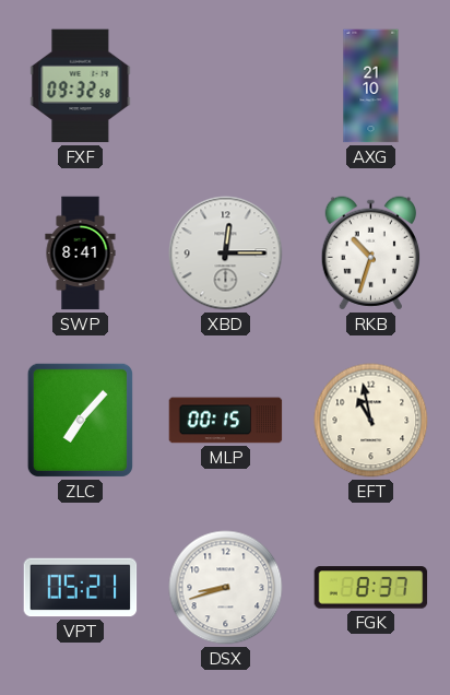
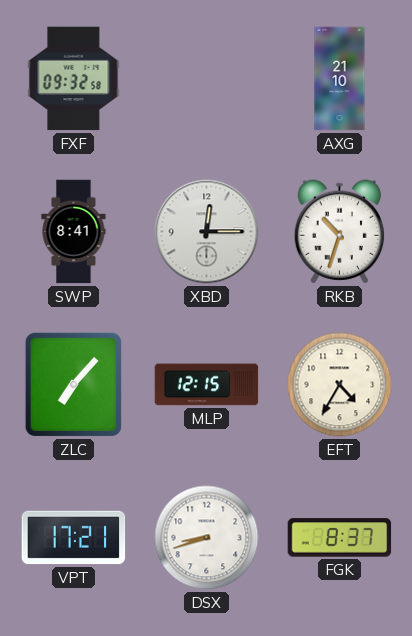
MLP: 00:15 -> 12:15
EFT: 10:58 -> 4:35
VPT: 05:21 -> 17:21
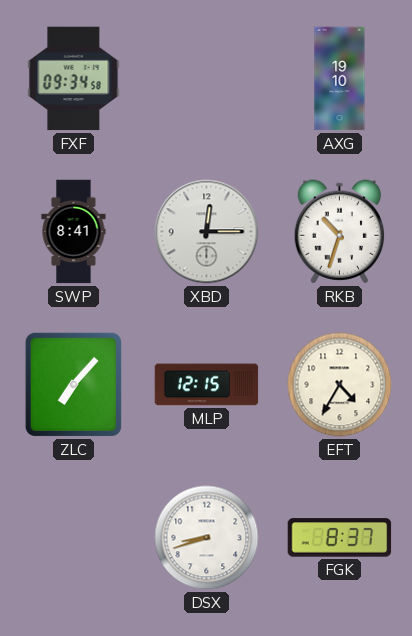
FXF: 09:32 -> 09:34
AXG: 21:10 -> 19:10
VPT: 17:21 -> none
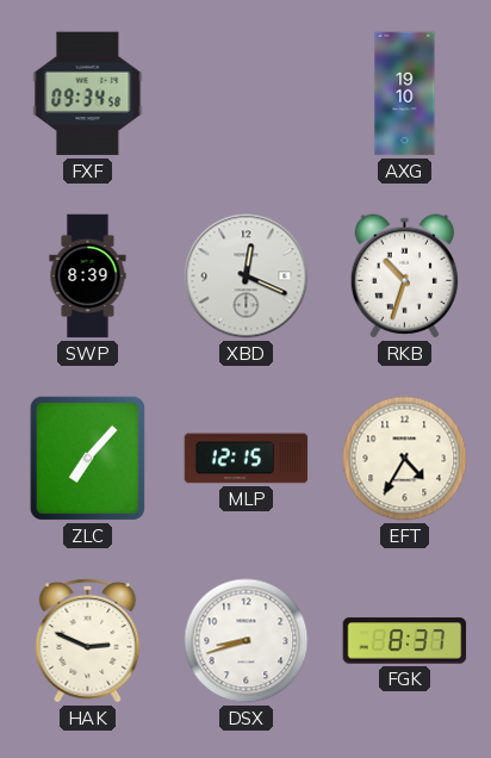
SWP: 8:41 -> 8:39
XBD: 12:15 -> 12:19
HAK: none -> 2:49
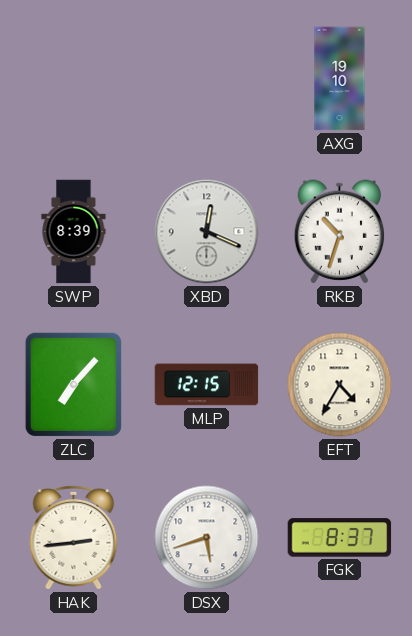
FXF: 09:34 -> none
HAK: 2:49 -> 2:44
DSX: 8:42 -> 5:42
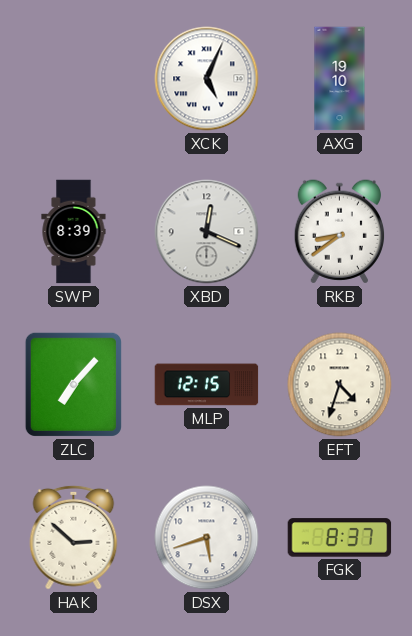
XCK: none -> 5:04
RKB: 10:33 -> 8:39
EFT: 4:35 -> 4:33
HAK: 2:44 -> 2:52
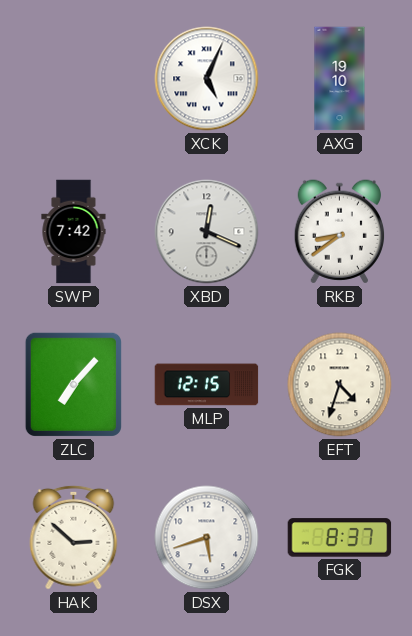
SWP: 8:39 -> 7:42
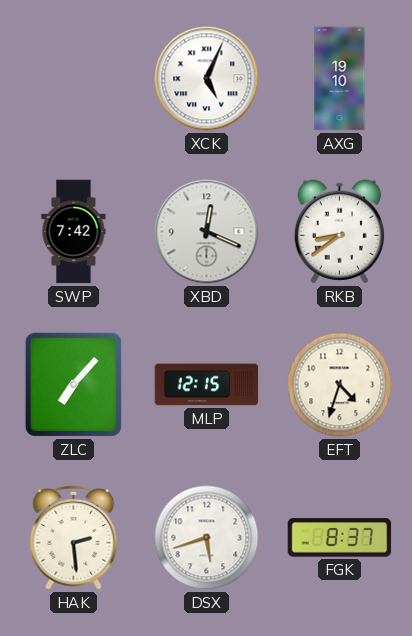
HAK: 2:52 -> 2:29
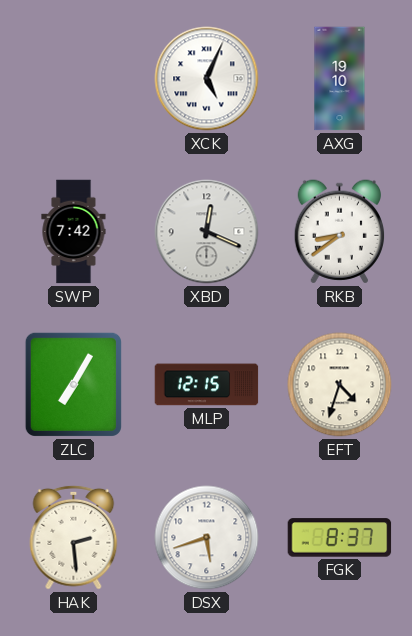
ZLC: 7:07 -> 7:05
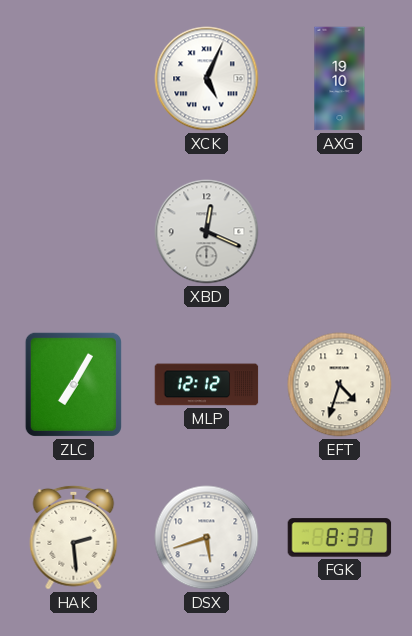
SWP: 7:42 -> none
RKB: 8:39 -> none
MLP: 12:15 -> 12:12
